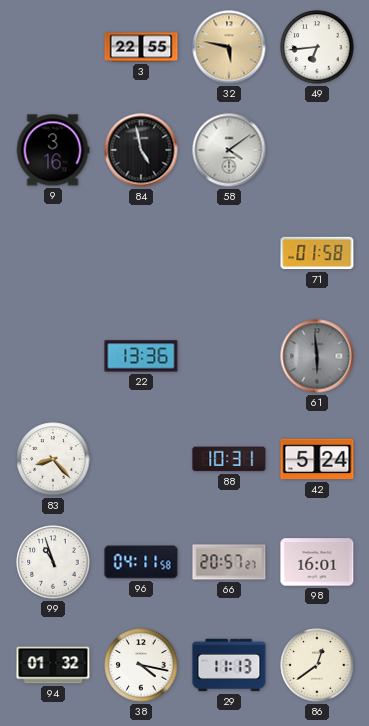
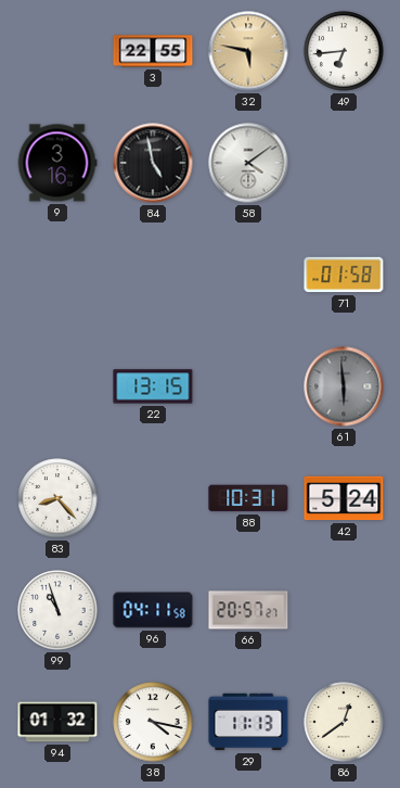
22: 13:36 -> 13:15
98: 16:01 -> none
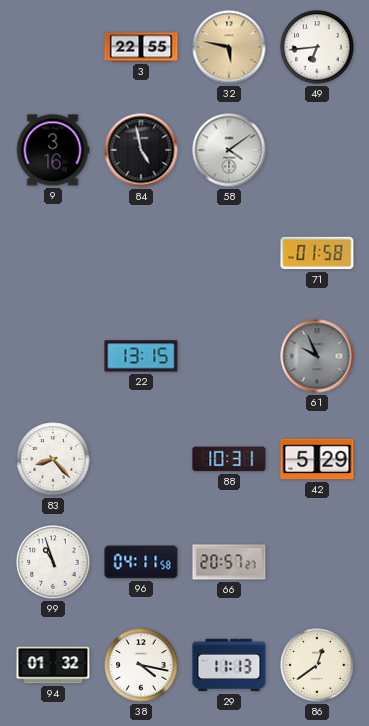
61: 5:59 -> 9:56
42: 5:24 -> 5:29
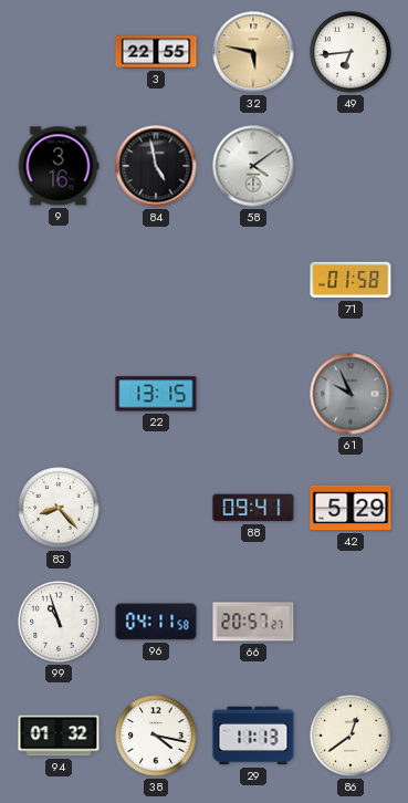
88: 10:31 -> 09:41
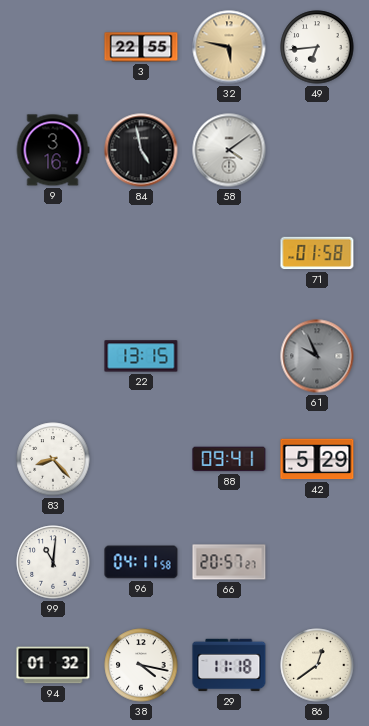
99: 10:57 -> 11:01
29: 11:13 -> 11:18
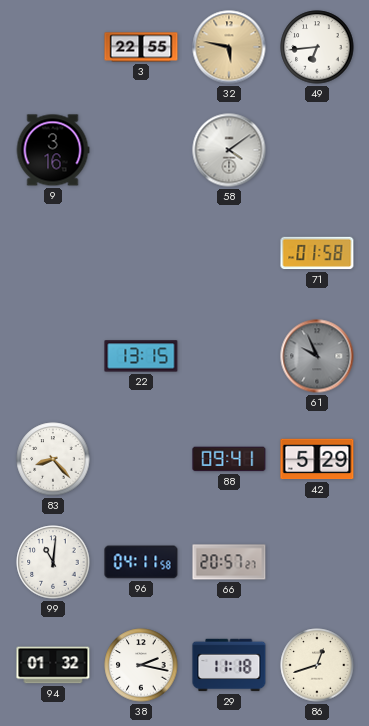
84: 4:58 -> none
38: 4:17 -> 2:17
86: 12:39 -> 12:42
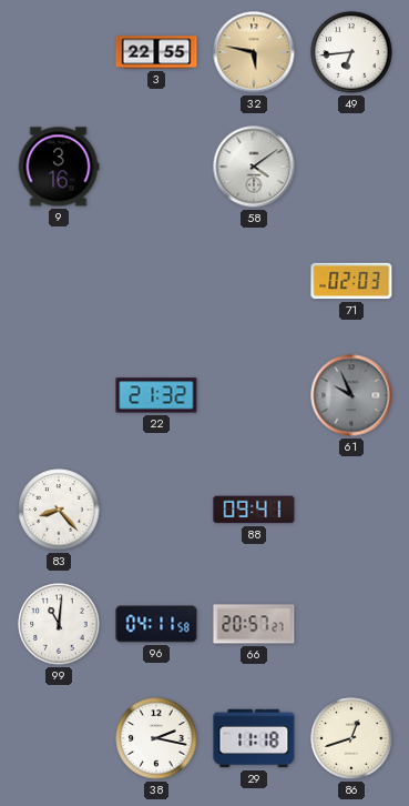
71: 01:58 -> 02:03
22: 13:15 -> 21:32
42: 5:29 -> none
94: 01:32 -> none
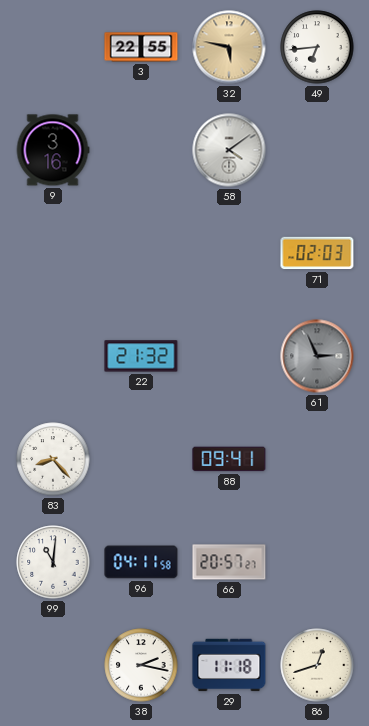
61: 9:56 -> 2:56
